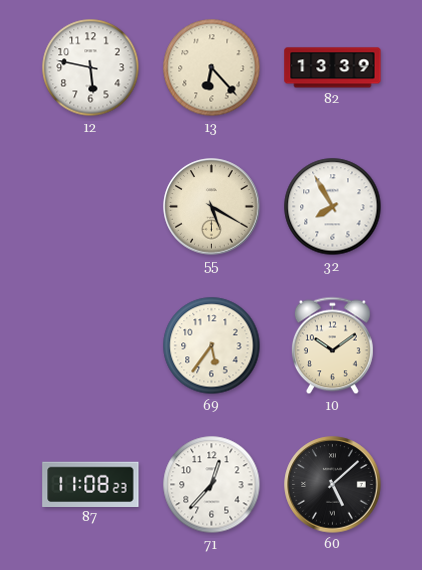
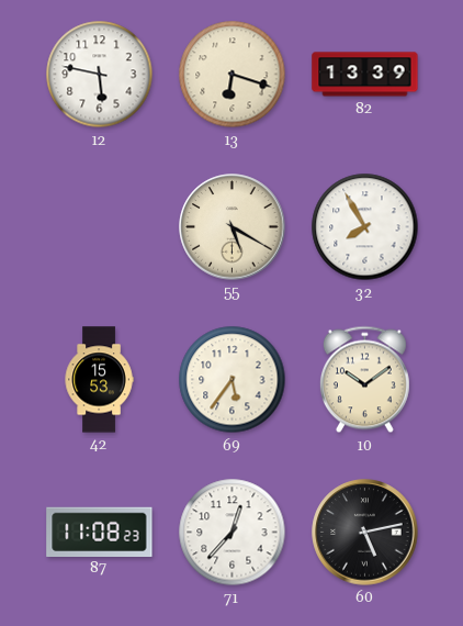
13: 6:23 -> 6:18
42: none -> 15:53
60: 5:08 -> 5:13
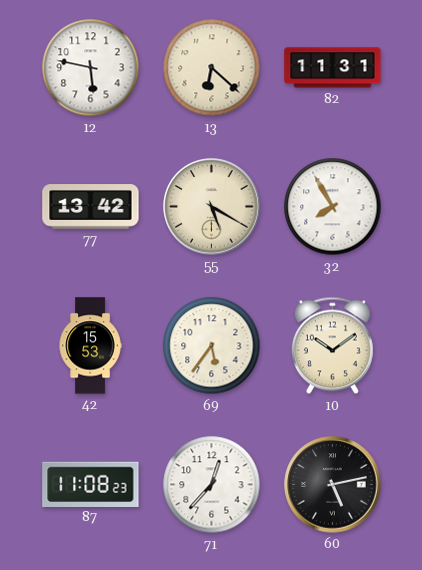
13: 6:18 -> 6:22
82: 13:39 -> 11:31
77: none -> 13:42
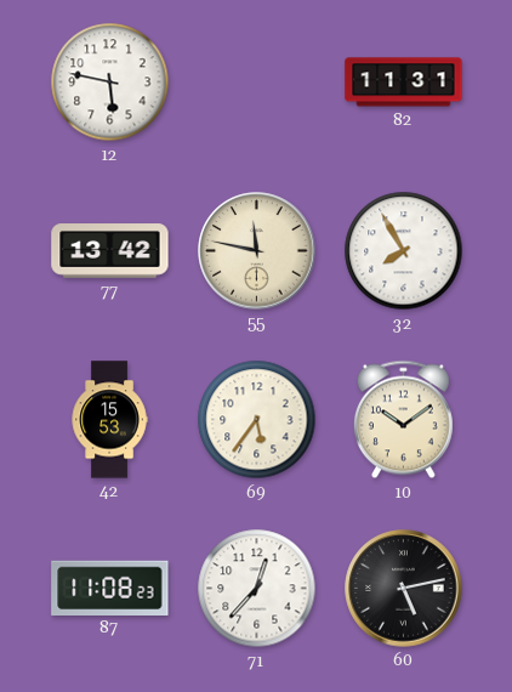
13: 6:22 -> none
55: 5:20 -> 11:47
